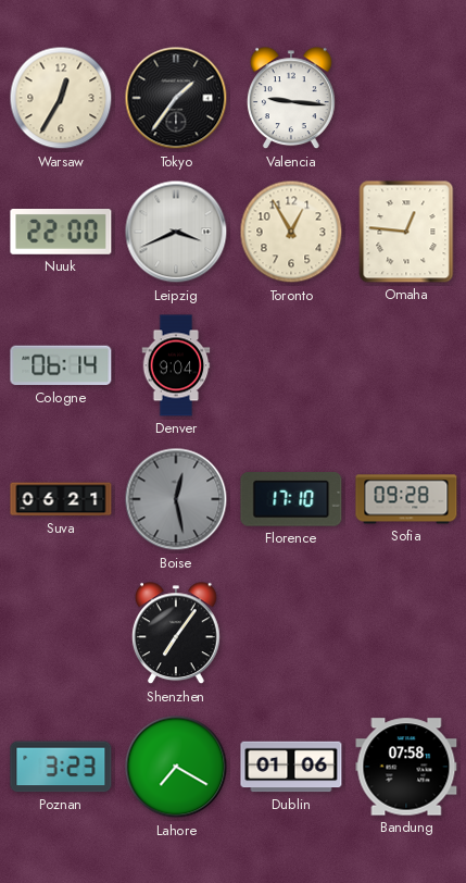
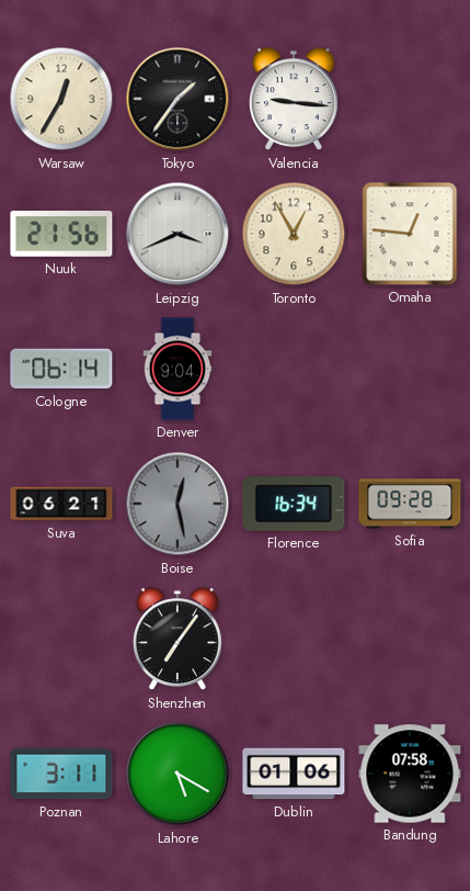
Nuuk: 22:00 -> 21:56
Florence: 17:10 -> 16:34
Poznan: 3:23 -> 3:11
Lahore: 7:20 -> 5:20
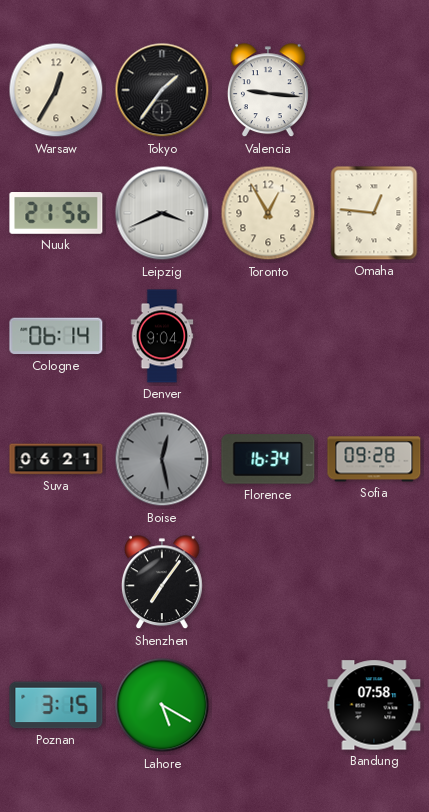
Poznan: 3:11 -> 3:15
Dublin: 01:06 -> none
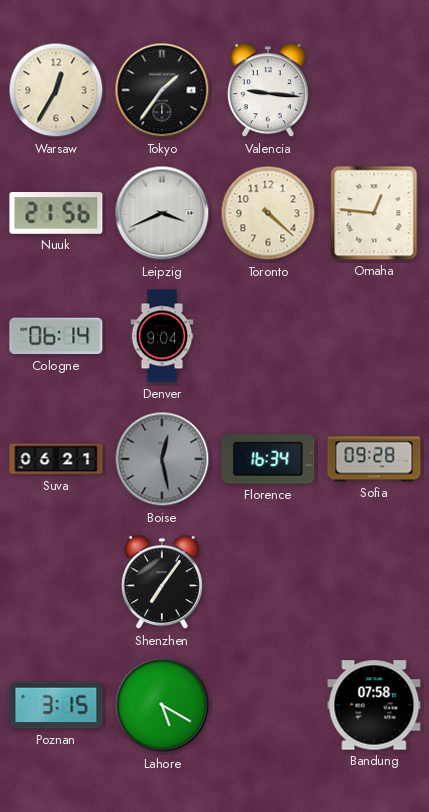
Toronto: 12:55 -> 4:22
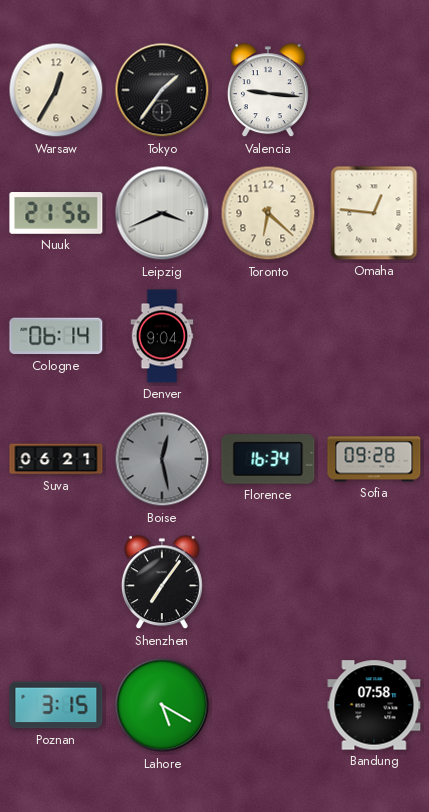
Toronto: 4:22 -> 6:22
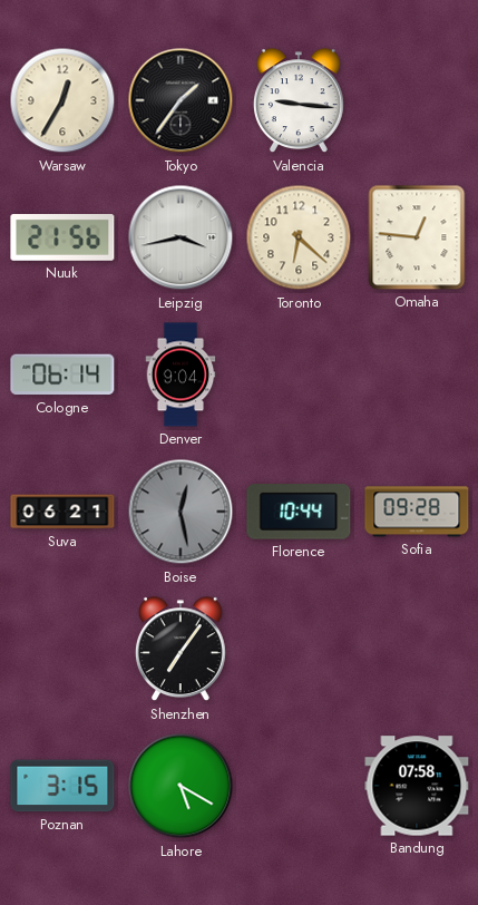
Leipzig: 3:41 -> 3:43
Florence: 16:34 -> 10:44
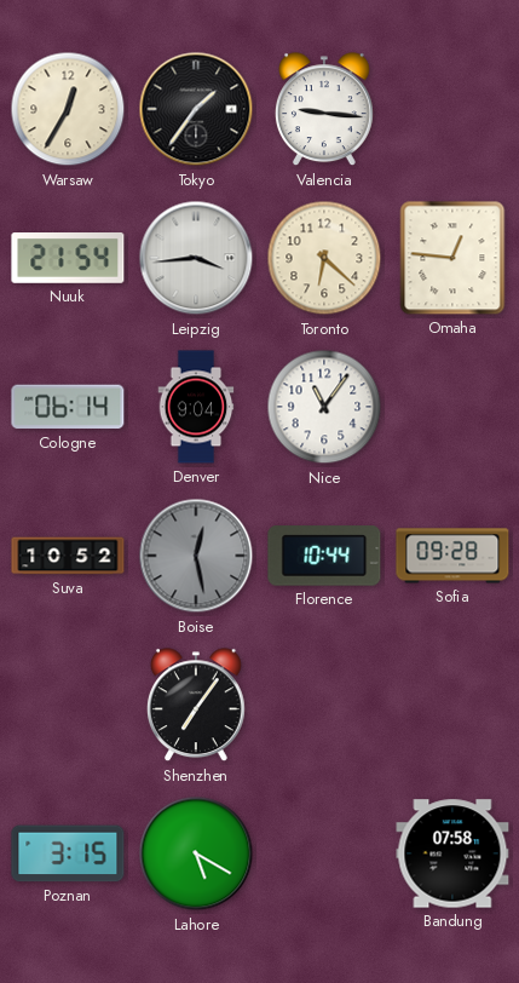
Nuuk: 21:56 -> 21:54
Leipzig: 3:43 -> 3:44
Nice: none -> 11:06
Suva: 06:21 -> 10:52
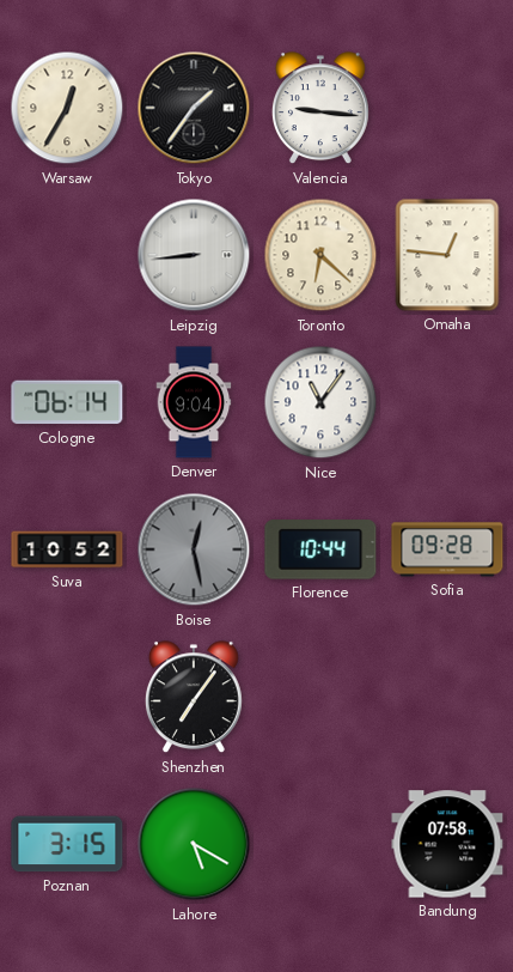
Nuuk: 21:54 -> none
Leipzig: 3:44 -> 8:44
